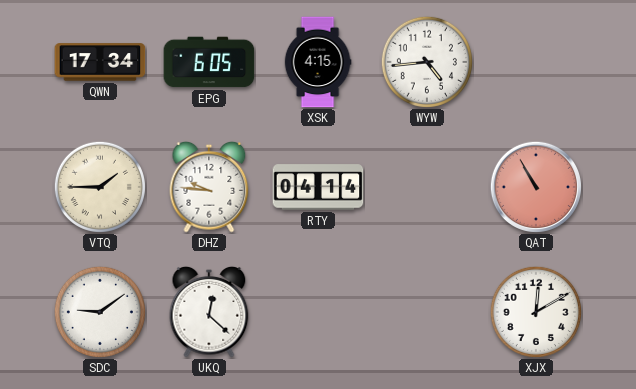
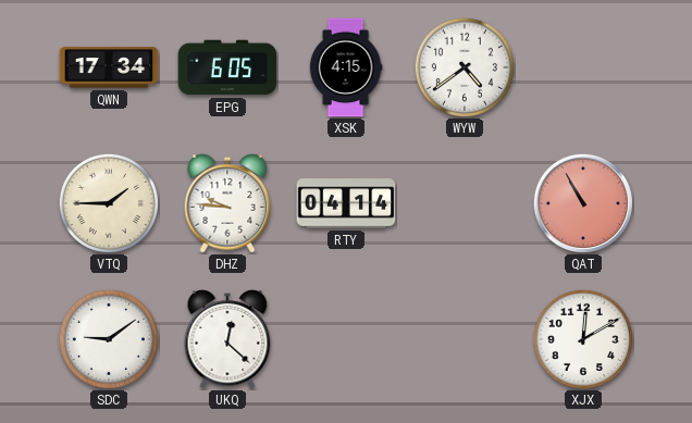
WYW: 4:44 -> 4:39
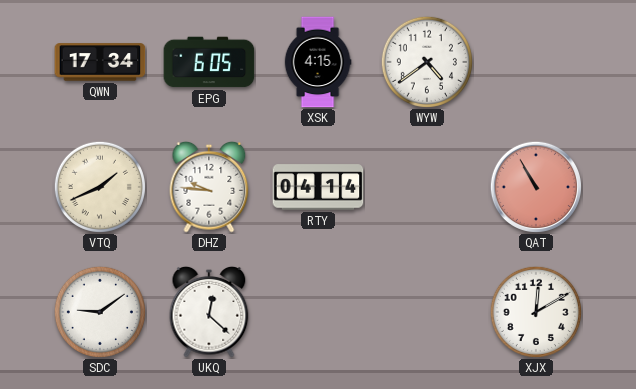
VTQ: 1:45 -> 1:41
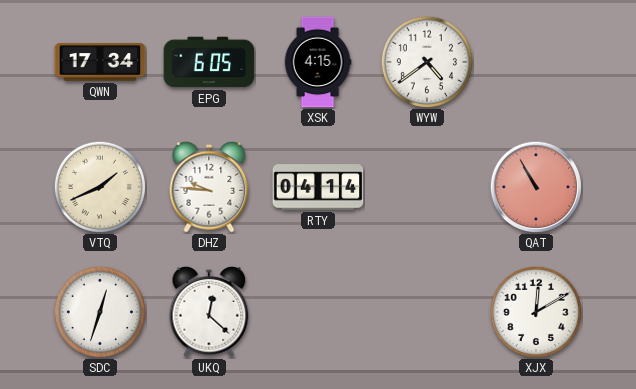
SDC: 9:09 -> 12:33
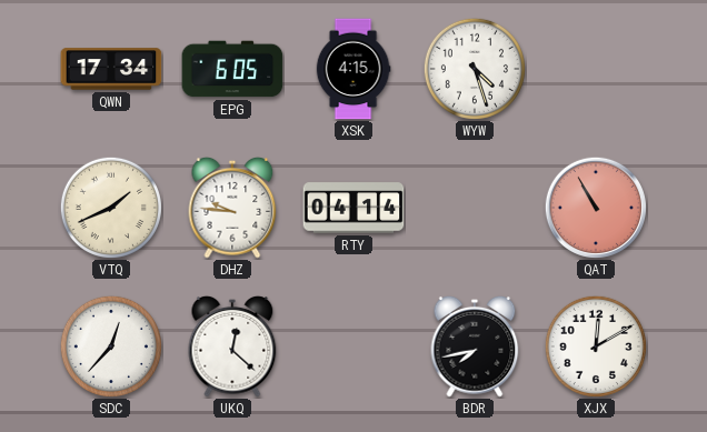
WYW: 4:39 -> 4:27
SDC: 12:33 -> 12:37
BDR: none -> 7:43
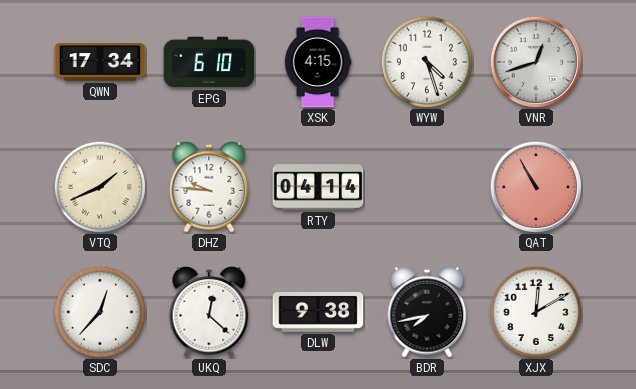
EPG: 6:05 -> 6:10
VNR: none -> 12:42
DLW: none -> 9:38
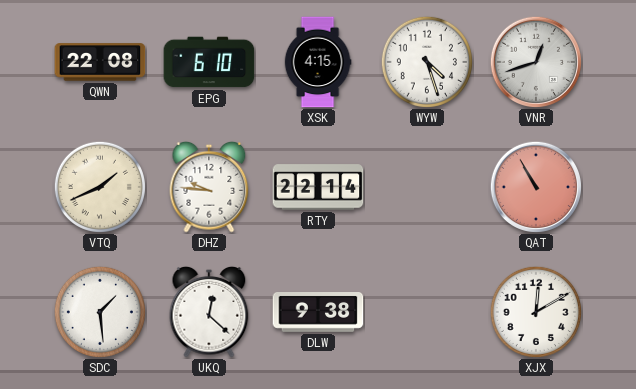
QWN: 17:34 -> 22:08
RTY: 04:14 -> 22:14
SDC: 12:37 -> 1:29
BDR: 7:43 -> none
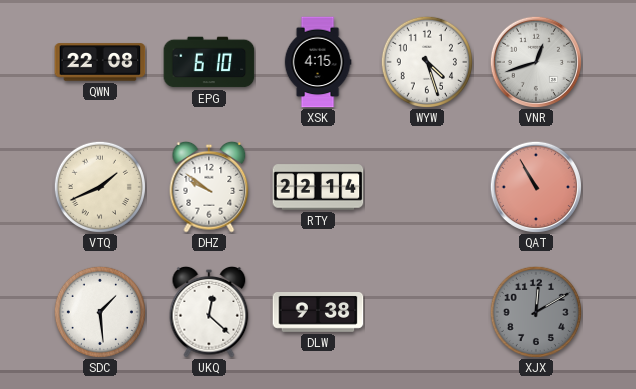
DHZ: 9:46 -> 9:51
XJX dial: white -> grey
